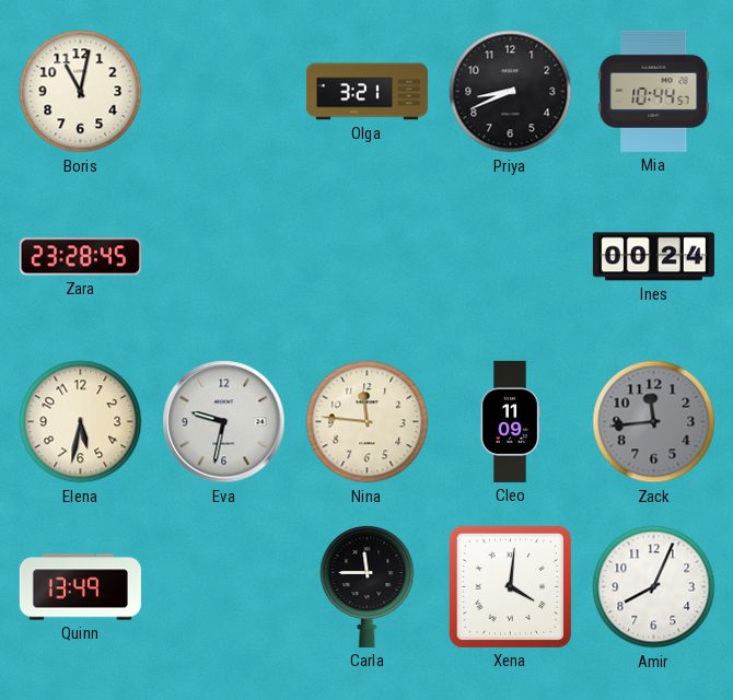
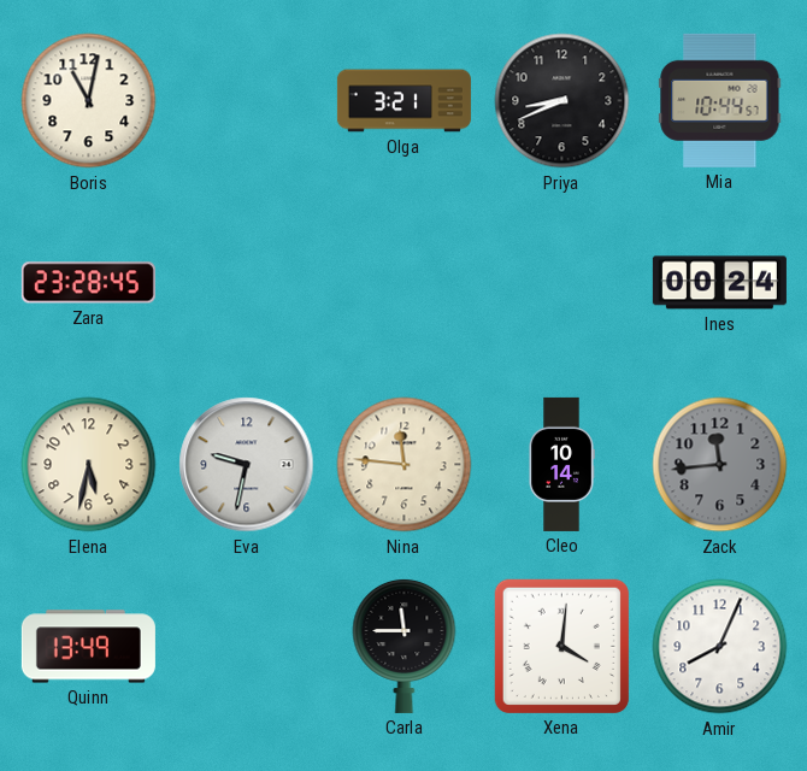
Cleo: 11:09 -> 10:14
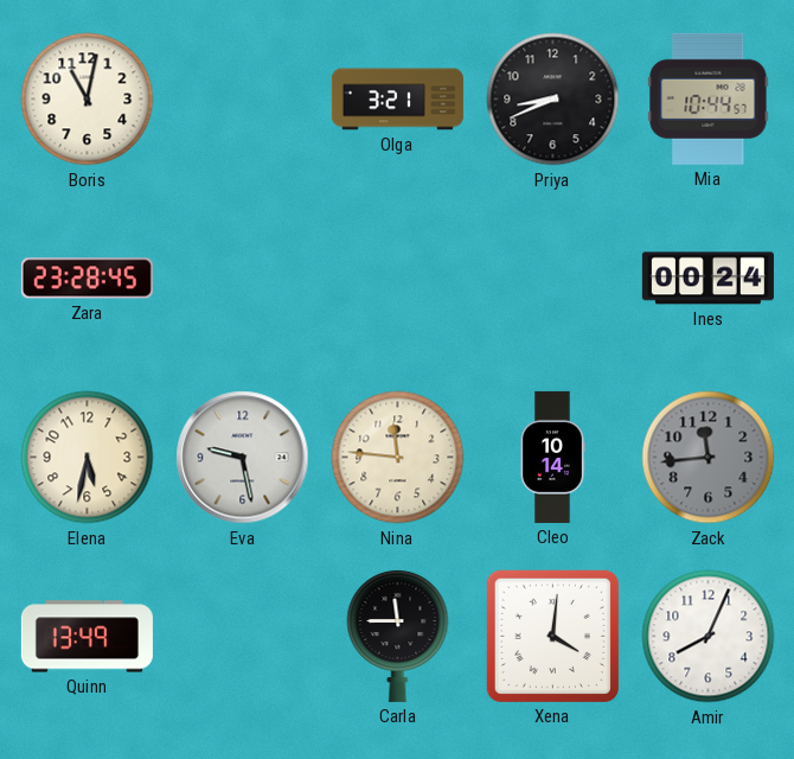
Eva: 9:32 -> 9:28
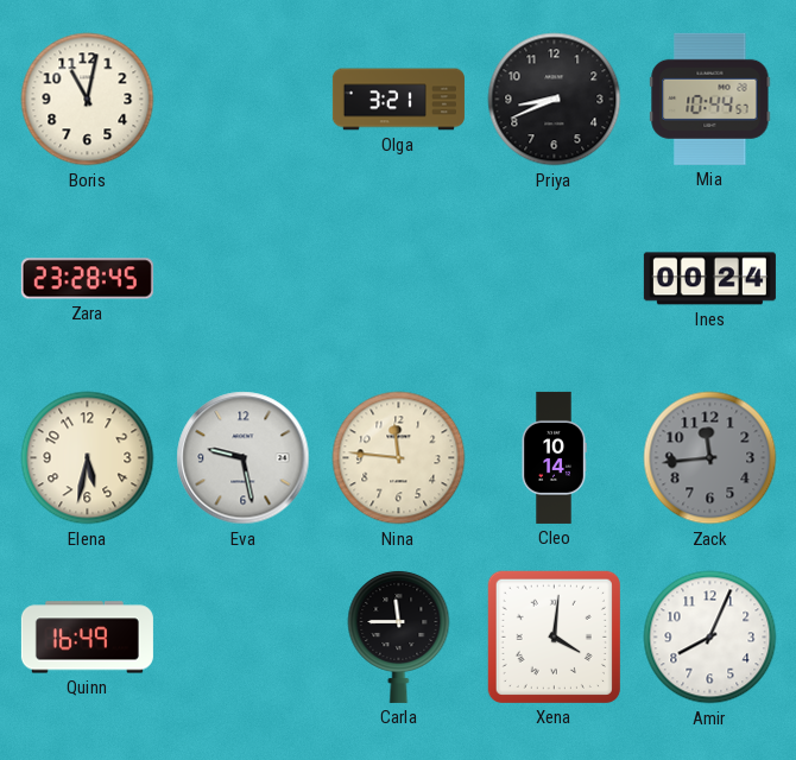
Quinn: 13:49 -> 16:49
